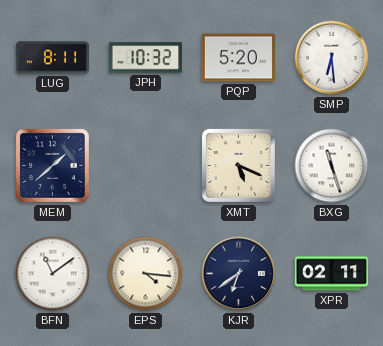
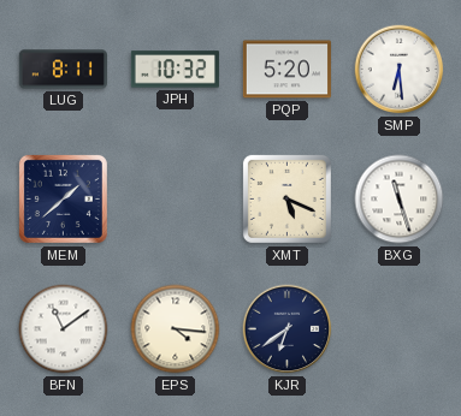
XPR: 02:11 -> none
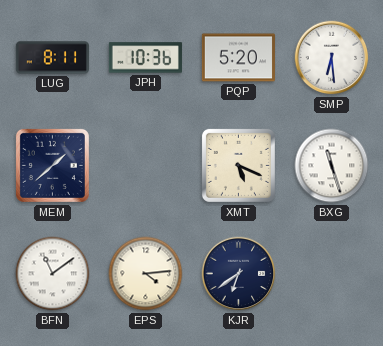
JPH: 10:32 -> 10:36
EPS: 4:16 -> 4:14
